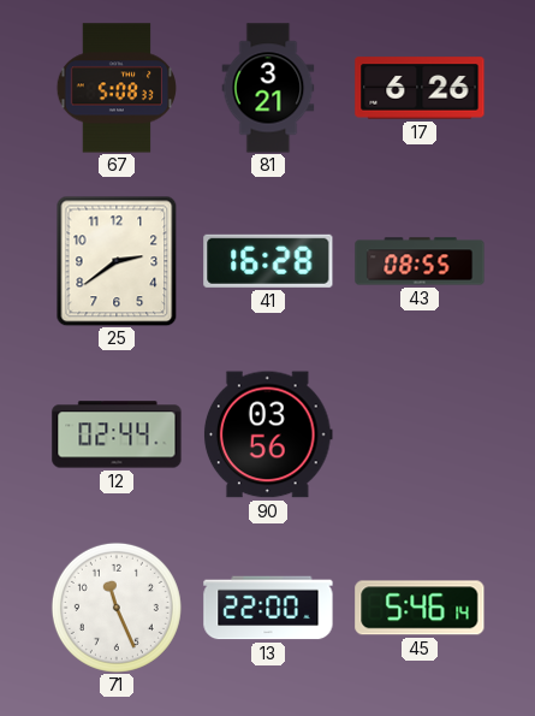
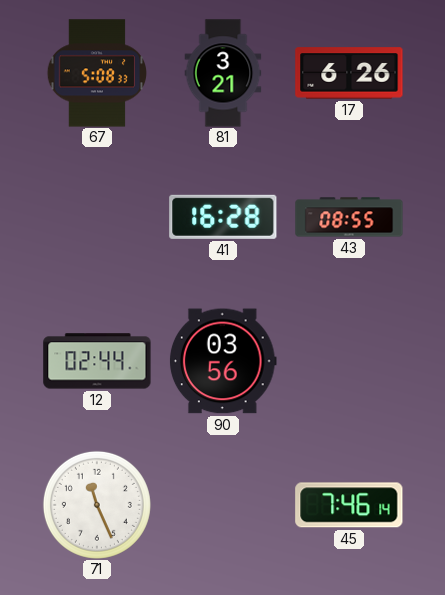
25: 2:39 -> none
13: 22:00 -> none
45: 5:46 -> 7:46
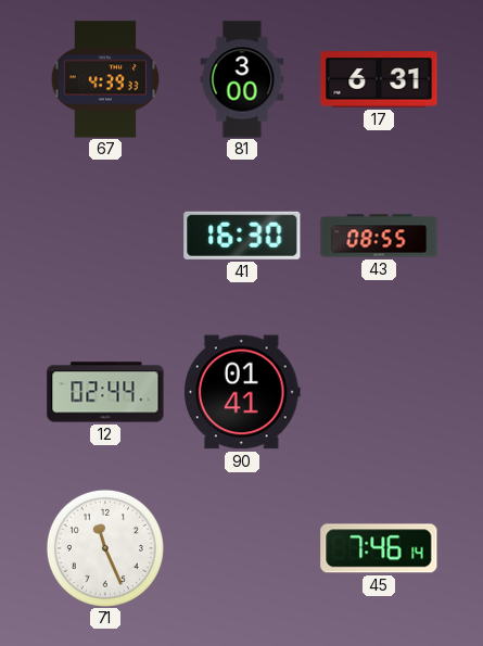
67: 5:08 -> 4:39
81: 3:21 -> 3:00
17: 6:26 -> 6:31
41: 16:28 -> 16:30
90: 03:56 -> 01:41
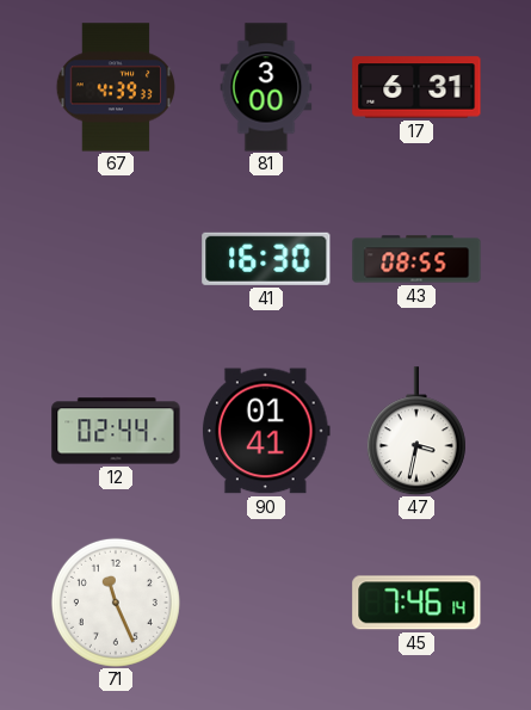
47: none -> 3:32
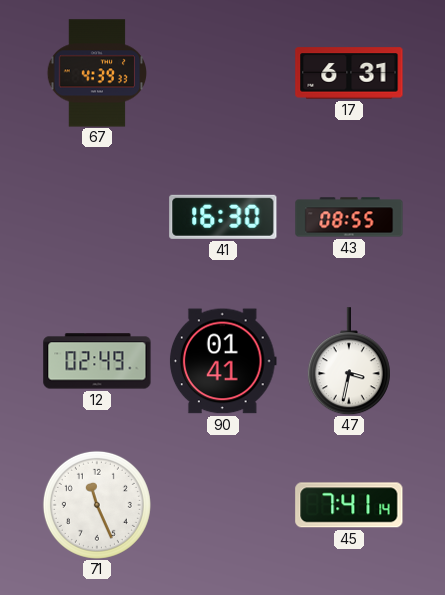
81: 3:00 -> none
12: 02:44 -> 02:49
45: 7:46 -> 7:41
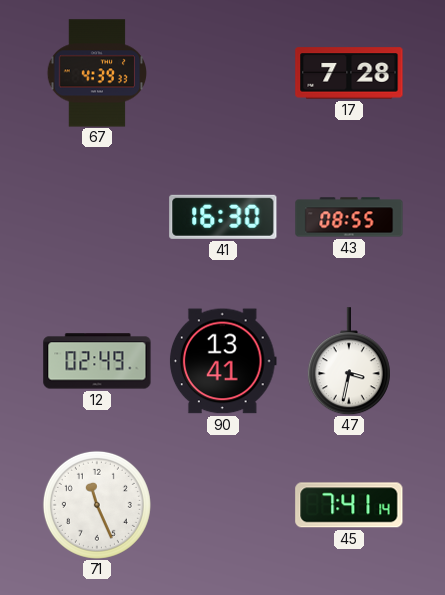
17: 6:31 -> 7:28
90: 01:41 -> 13:41
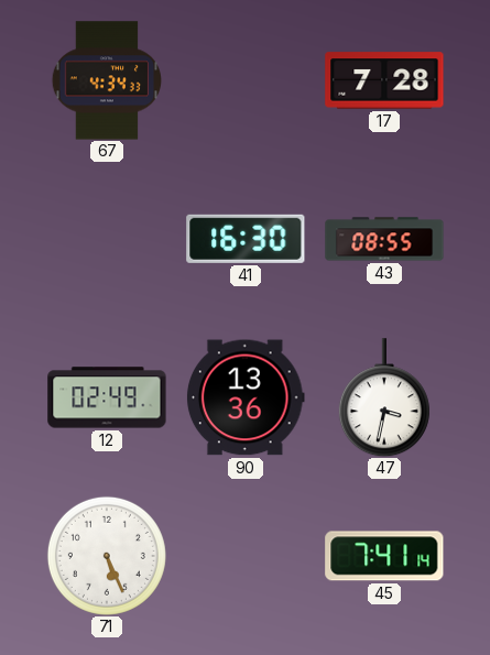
67: 4:39 -> 4:34
90: 13:41 -> 13:36
71: 11:26 -> 5:26
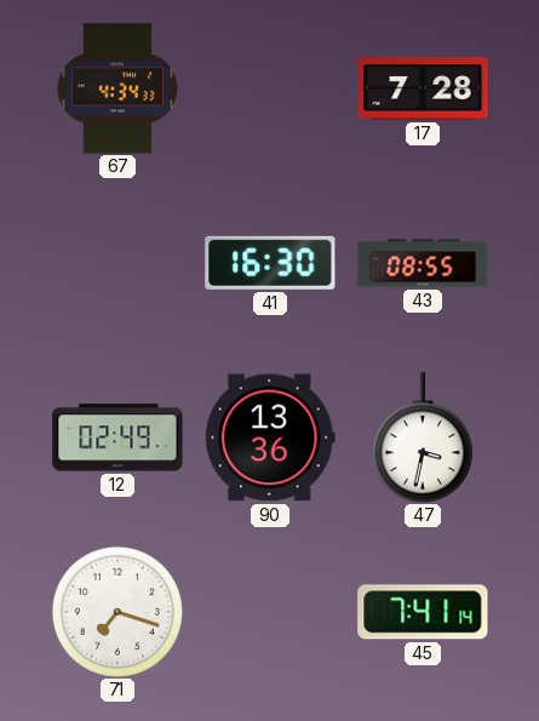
71: 5:26 -> 7:18
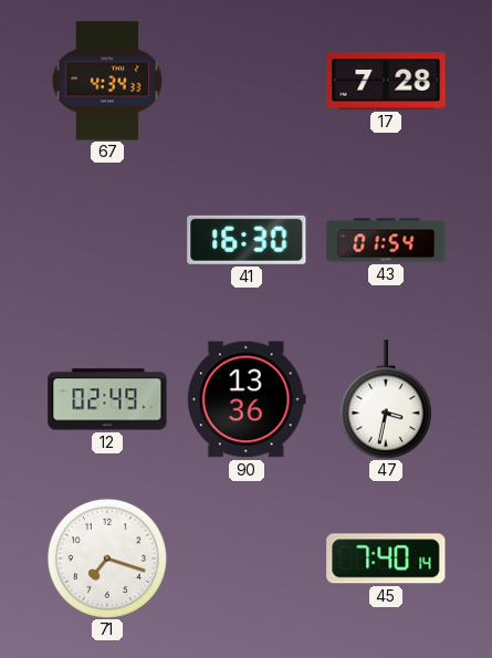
43: 08:55 -> 01:54
45: 7:41 -> 7:40
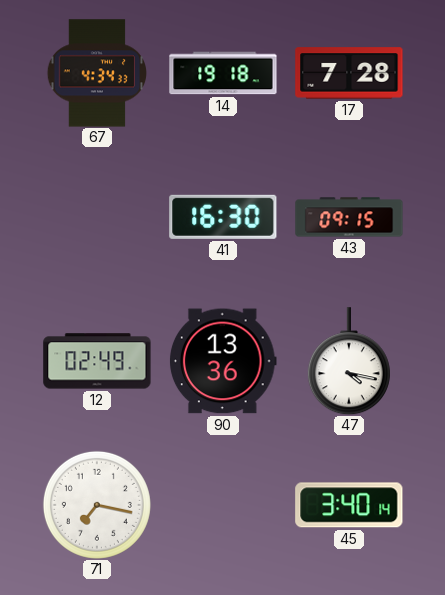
14: none -> 19:18
43: 01:54 -> 09:15
47: 3:32 -> 4:17
71: 7:18 -> 7:17
45: 7:40 -> 3:40
